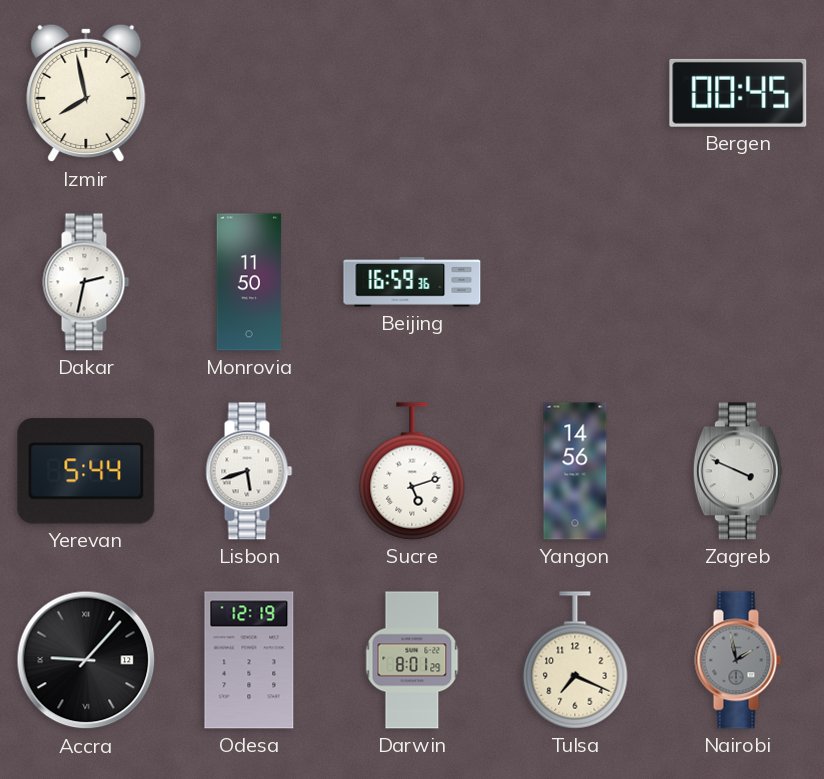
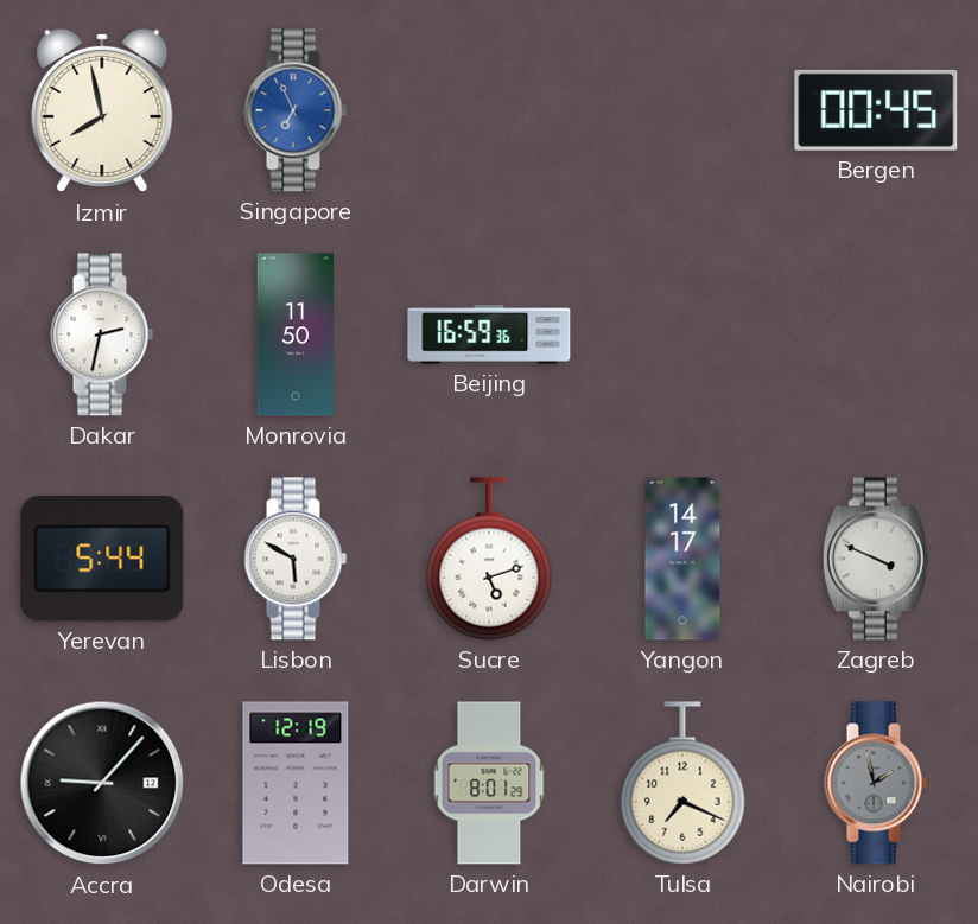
Singapore: none -> 6:56
Lisbon: 5:42 -> 5:50
Yangon: 14:56 -> 14:17
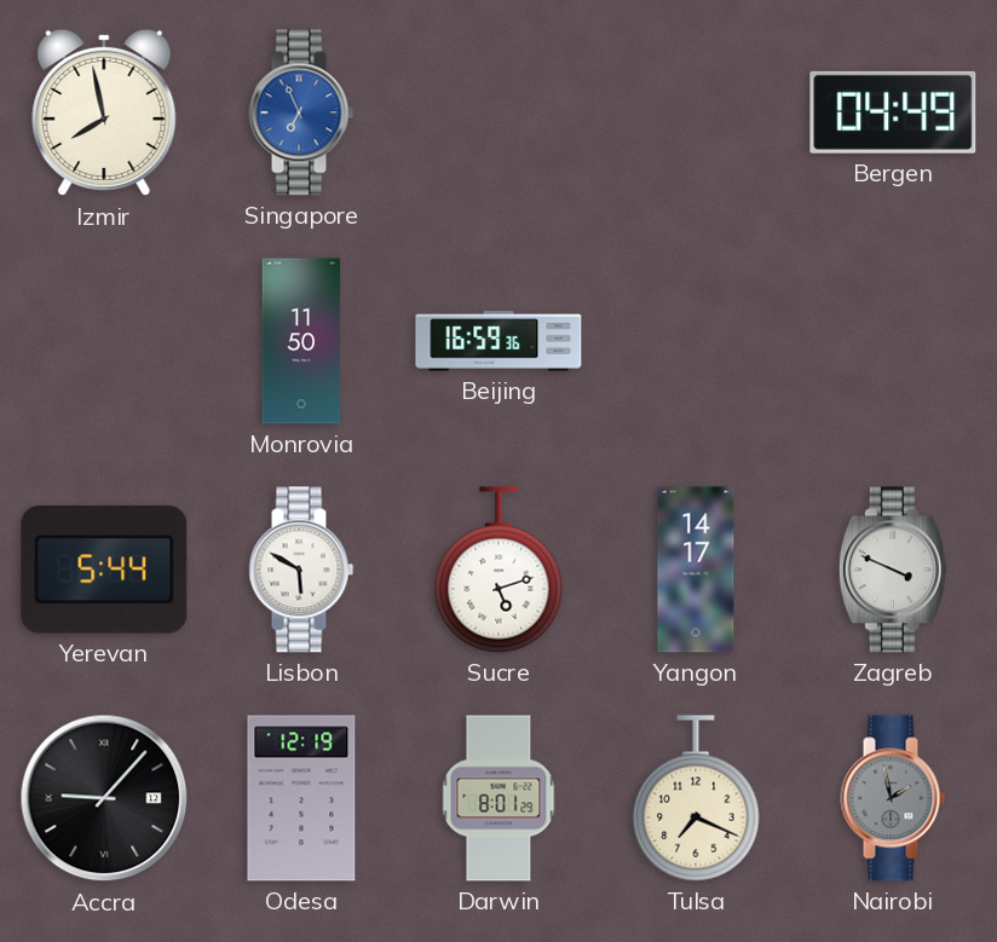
Bergen: 00:45 -> 04:49
Dakar: 2:32 -> none
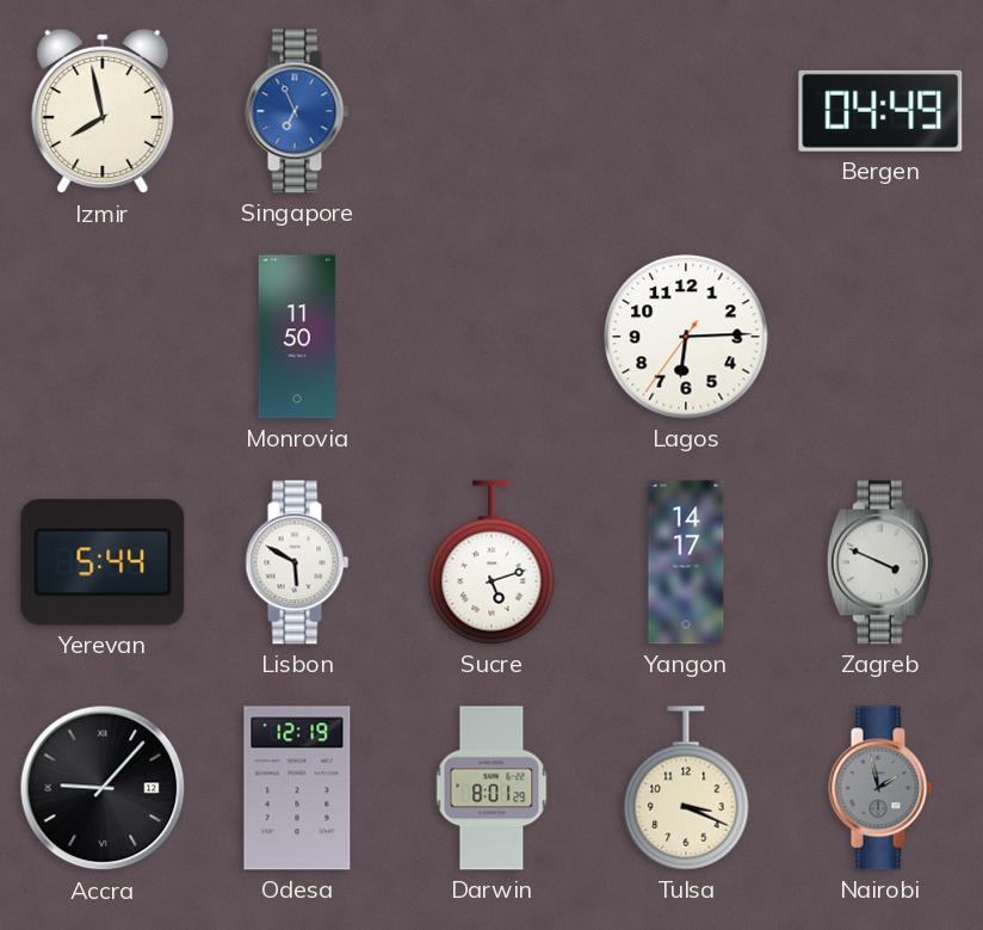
Beijing: 16:59 -> none
Lagos: none -> 6:14
Tulsa: 7:19 -> 3:19
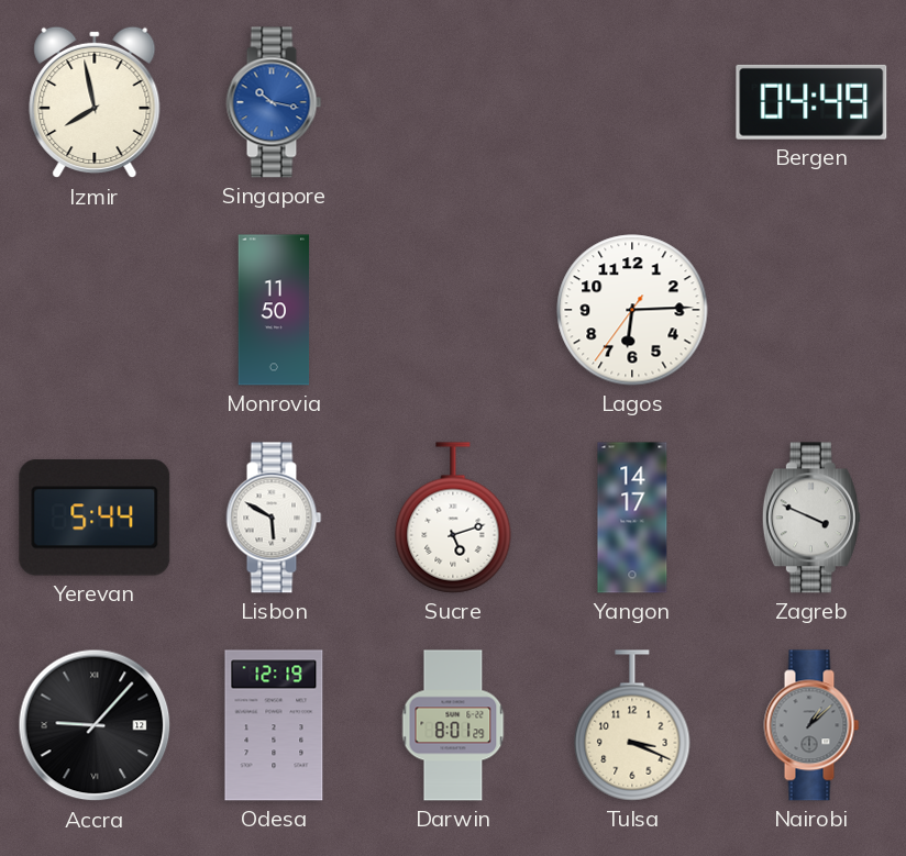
Singapore: 6:56 -> 10:17
Nairobi: 1:58 -> 1:08
